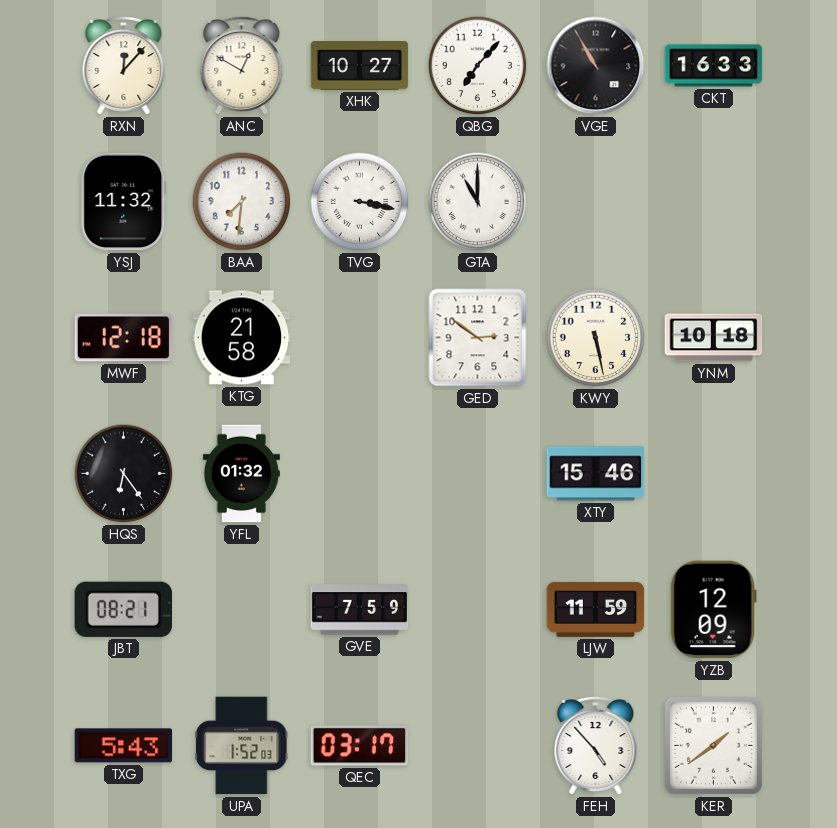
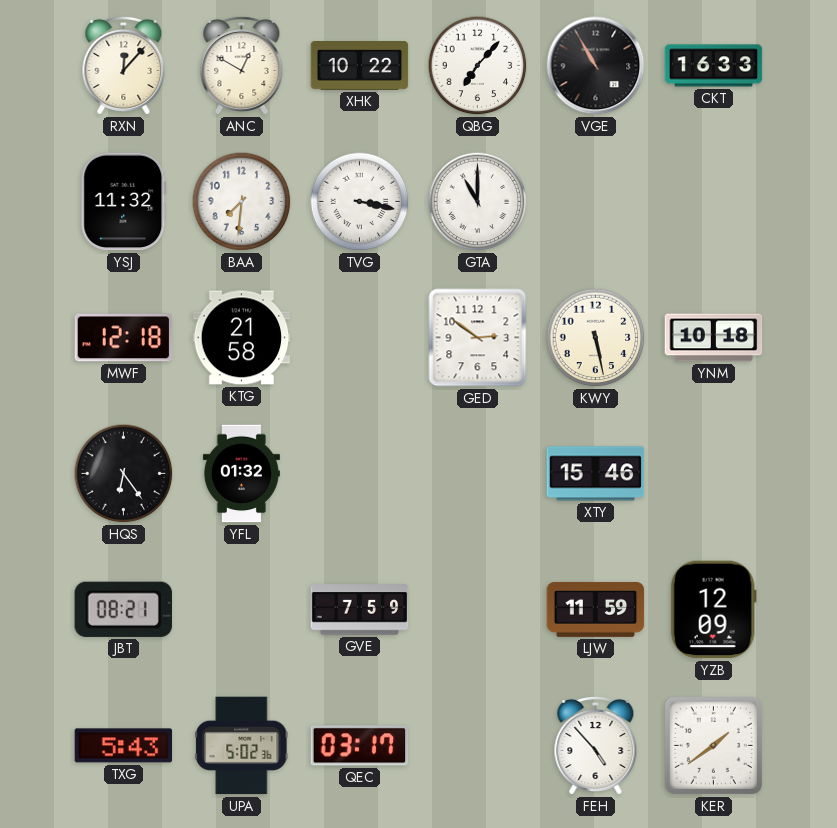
XHK: 10:27 -> 10:22
UPA: 1:52 -> 5:02
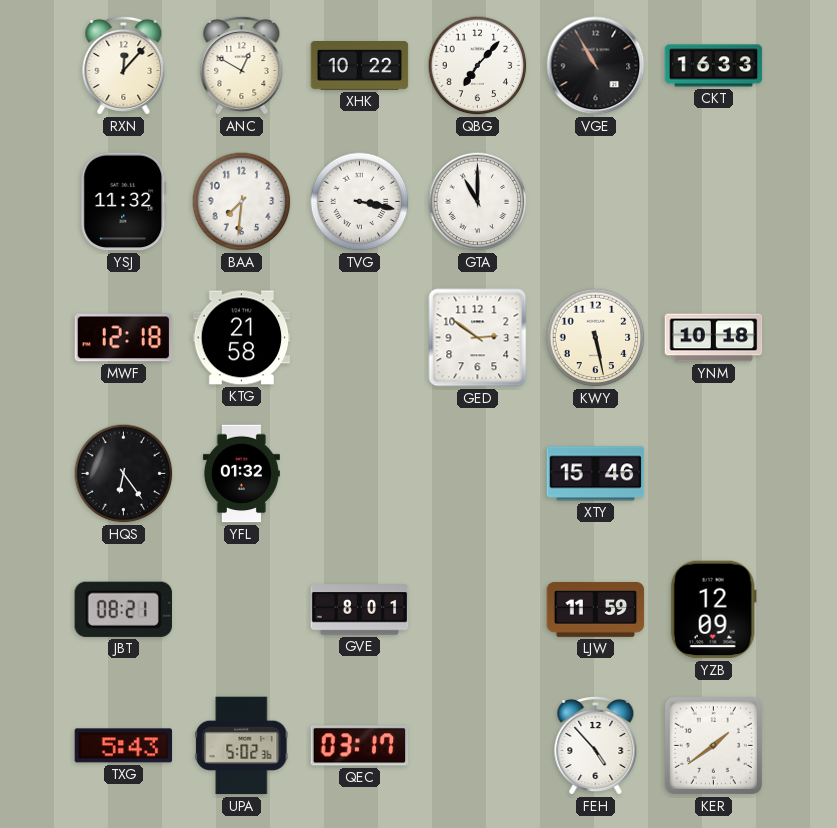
GVE: 7:59 -> 8:01
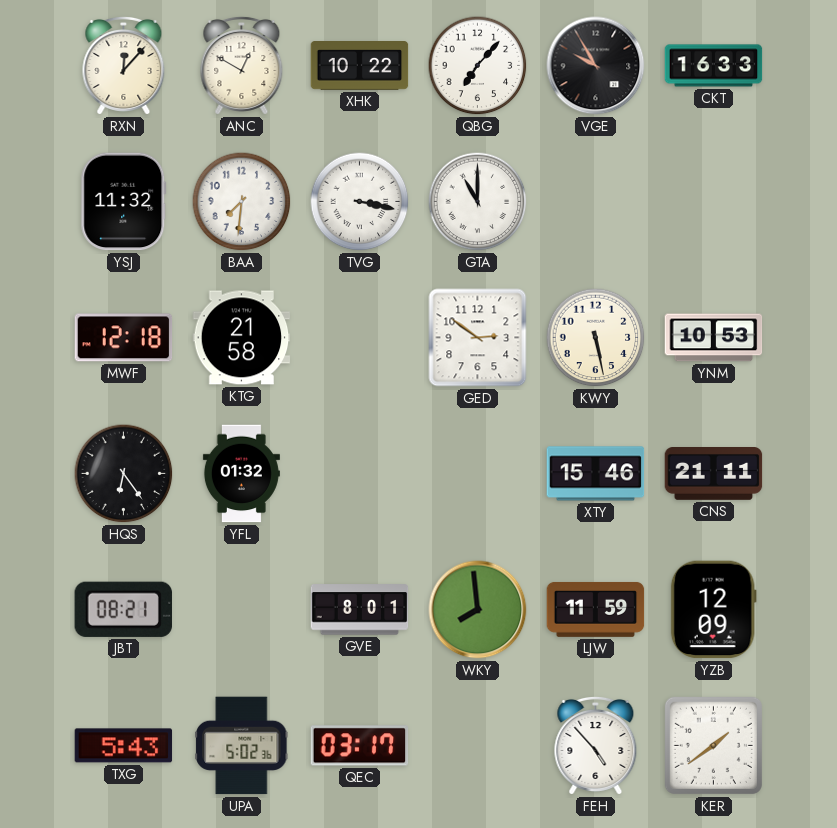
VGE: 10:55 -> 9:55
YNM: 10:18 -> 10:53
CNS: none -> 21:11
WKY: none -> 7:59
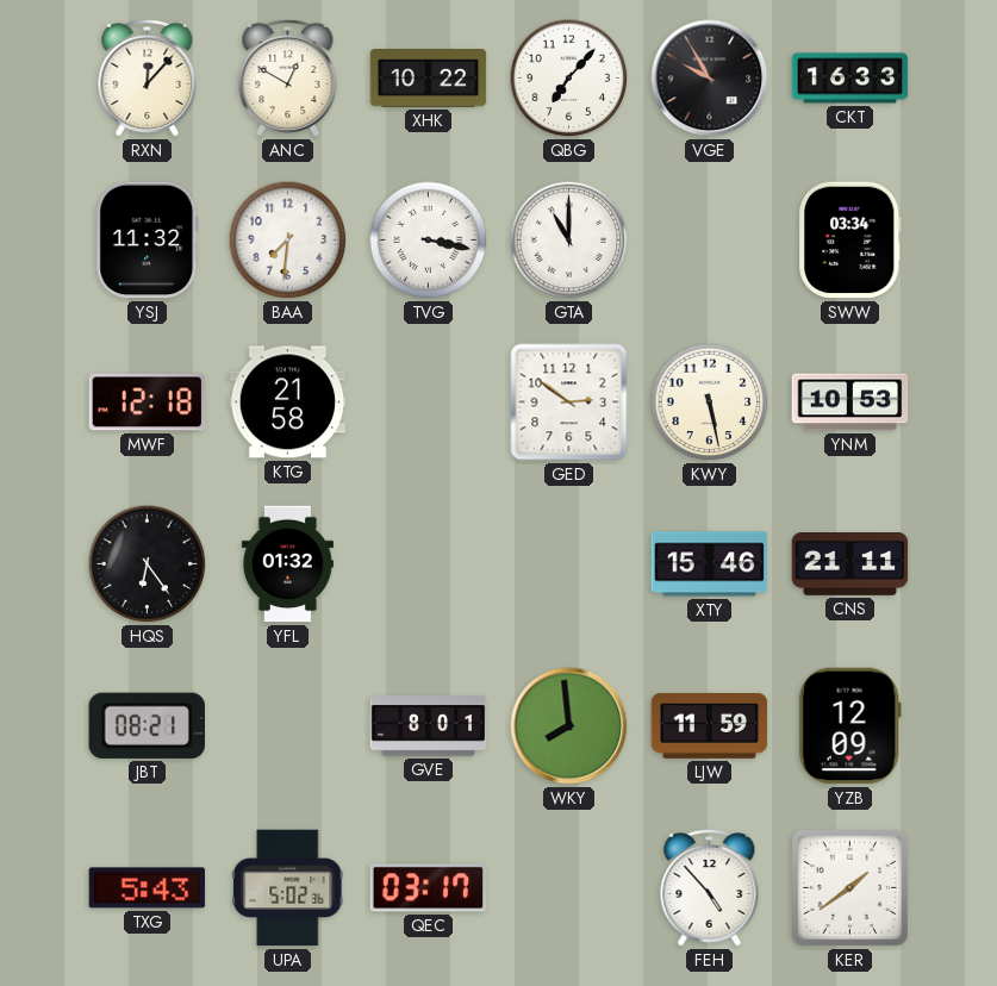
SWW: none -> 03:34
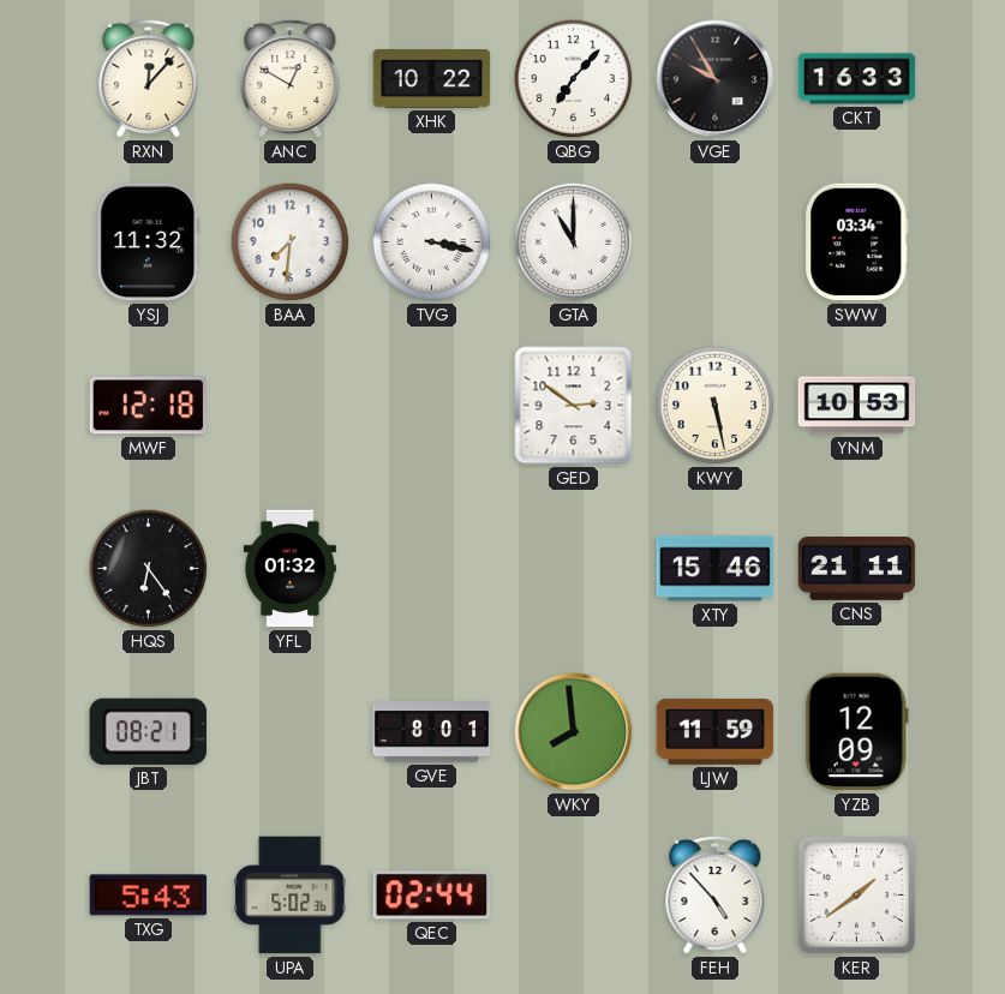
KTG: 21:58 -> none
QEC: 03:17 -> 02:44
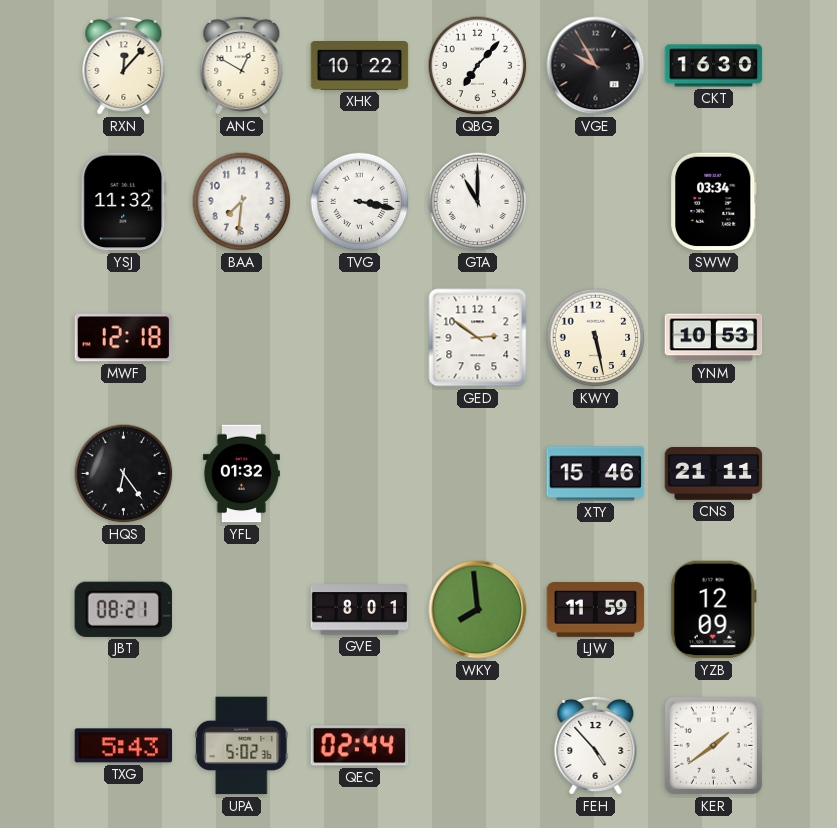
CKT: 16:33 -> 16:30
